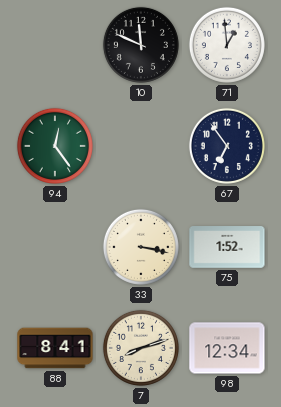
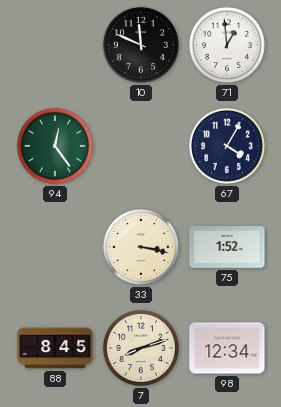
67: 6:54 -> 4:05
88: 8:41 -> 8:45
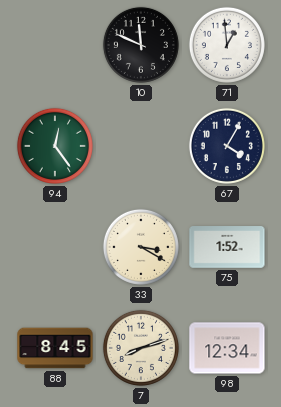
33: 3:17 -> 3:20
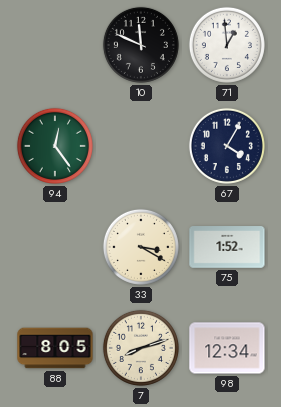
88: 8:45 -> 8:05
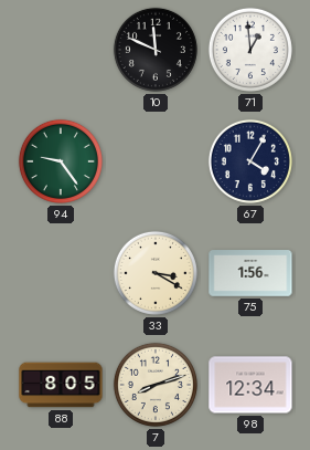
94: 12:24 -> 9:24
75: 1:52 -> 1:56
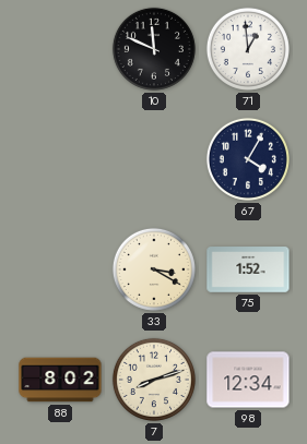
94: 9:24 -> none
75: 1:56 -> 1:52
88: 8:05 -> 8:02
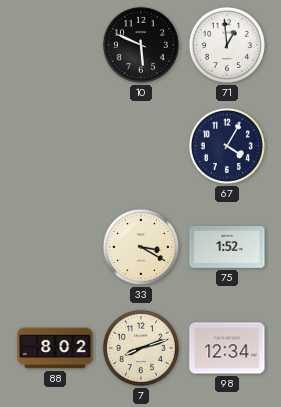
10: 11:49 -> 5:49
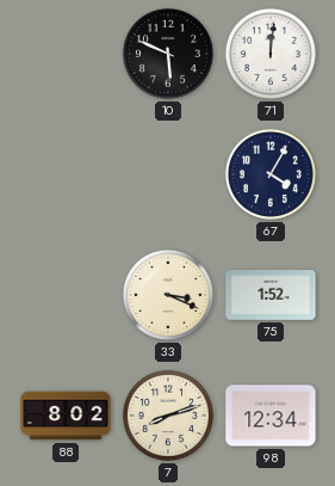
71: 12:59 -> 12:01
33: 3:20 -> 3:19
